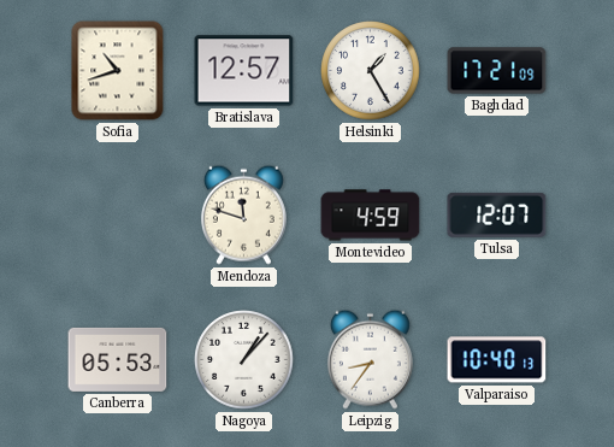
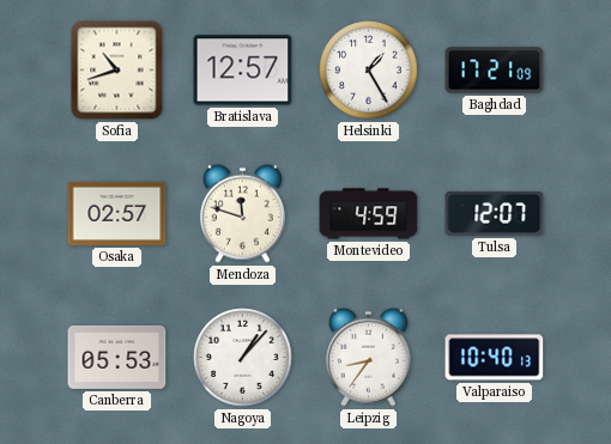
Osaka: none -> 02:57
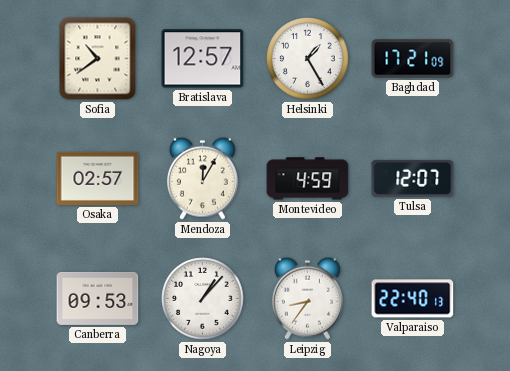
Sofia: 10:42 -> 10:39
Mendoza: 11:48 -> 12:05
Canberra: 05:53 -> 09:53
Valparaiso: 10:40 -> 22:40
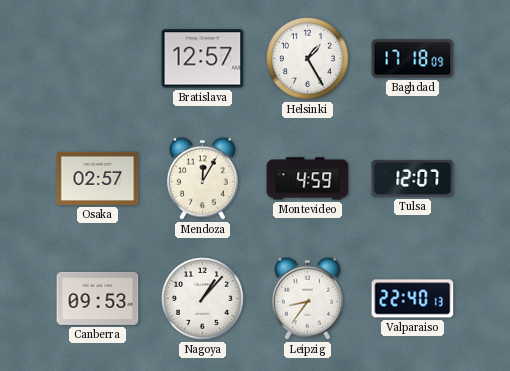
Sofia: 10:39 -> none
Baghdad: 17:21 -> 17:18
